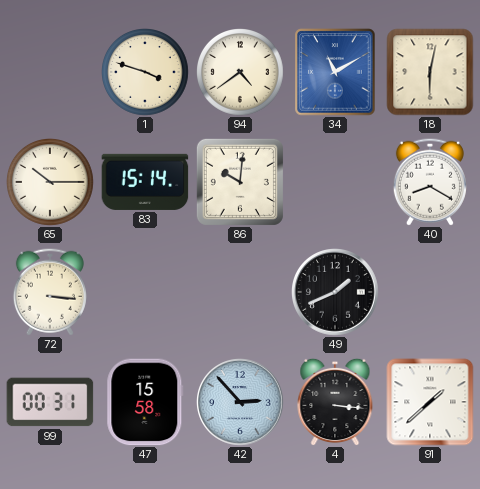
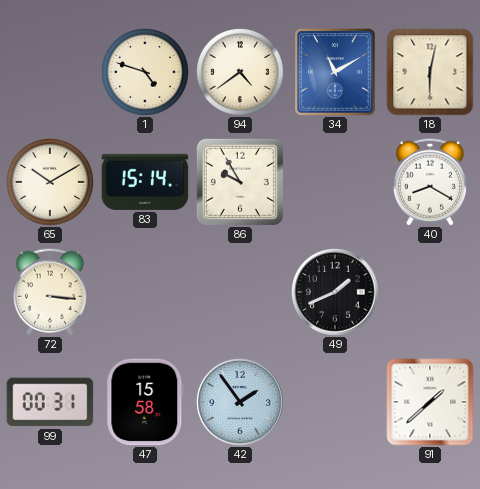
1: 3:48 -> 4:48
65: 10:15 -> 10:10
86: 10:01 -> 9:55
42: 2:53 -> 1:54
4: 3:16 -> none
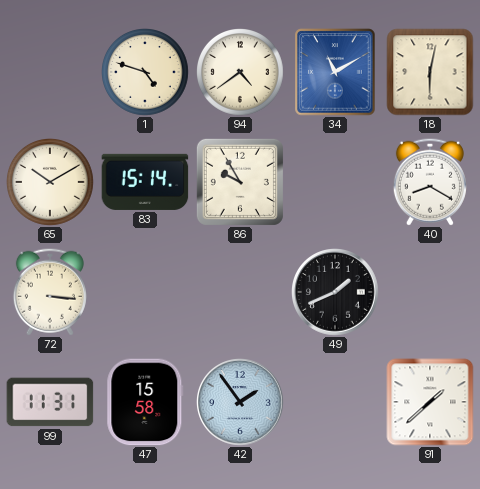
99: 00:31 -> 11:31
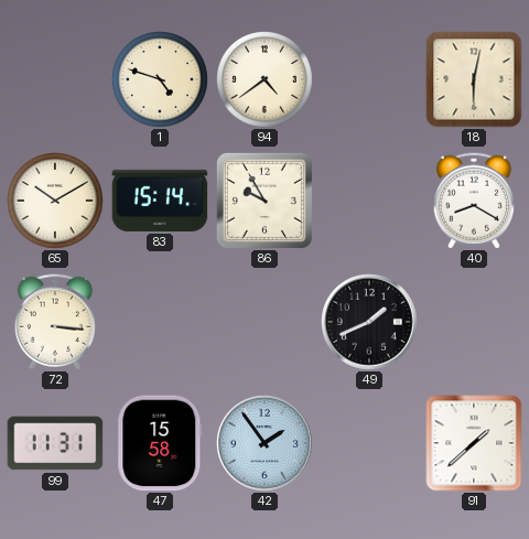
34: 11:10 -> none
